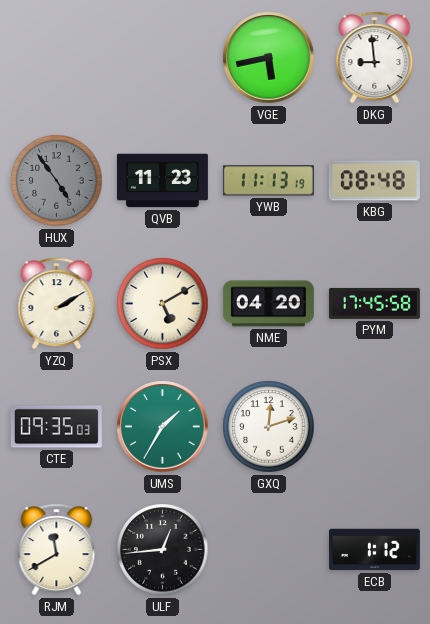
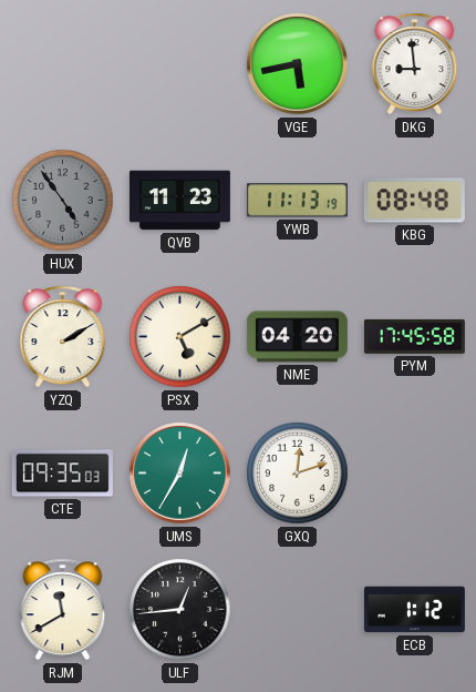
UMS: 1:35 -> 12:35
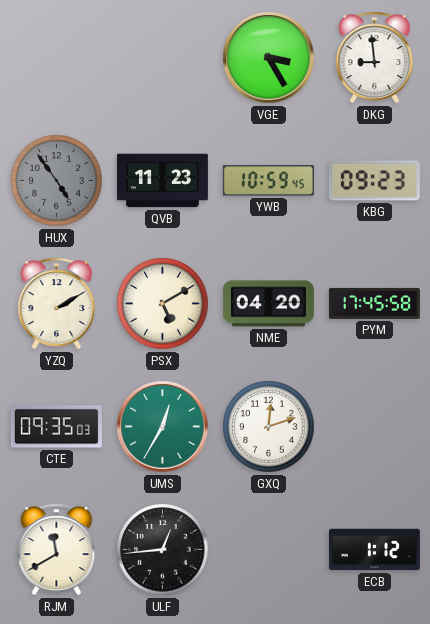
VGE: 5:43 -> 3:25
YWB: 11:13 -> 10:59
KBG: 08:48 -> 09:23
